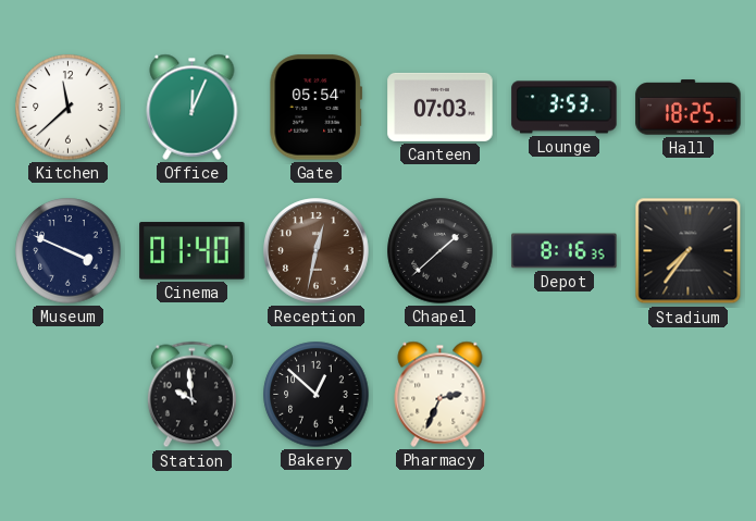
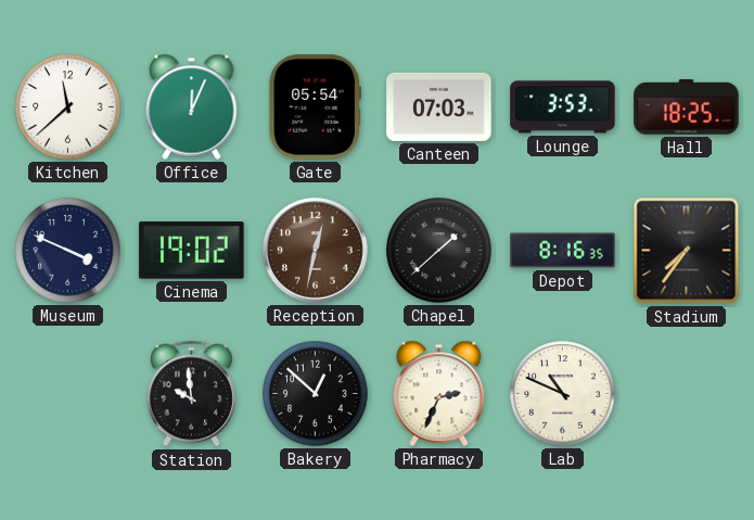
Cinema: 01:40 -> 19:02
Lab: none -> 10:49
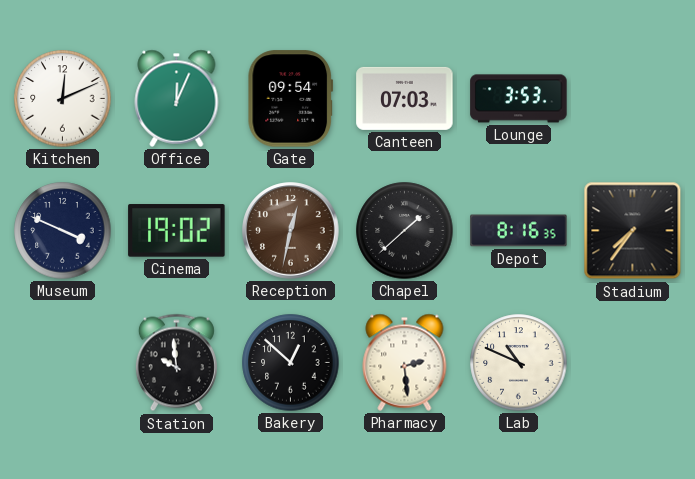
Kitchen: 11:38 -> 12:11
Gate: 05:54 -> 09:54
Hall: 18:25 -> none
Pharmacy: 2:34 -> 2:29
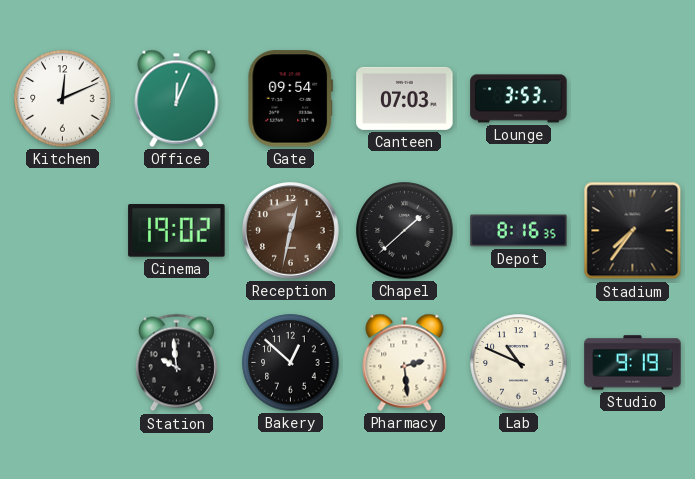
Museum: 3:49 -> none
Studio: none -> 9:19
